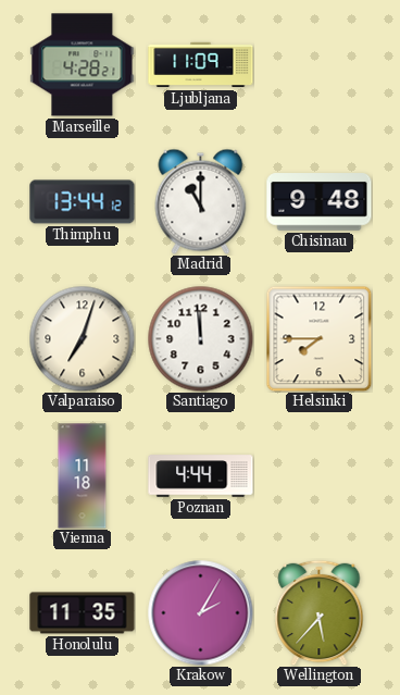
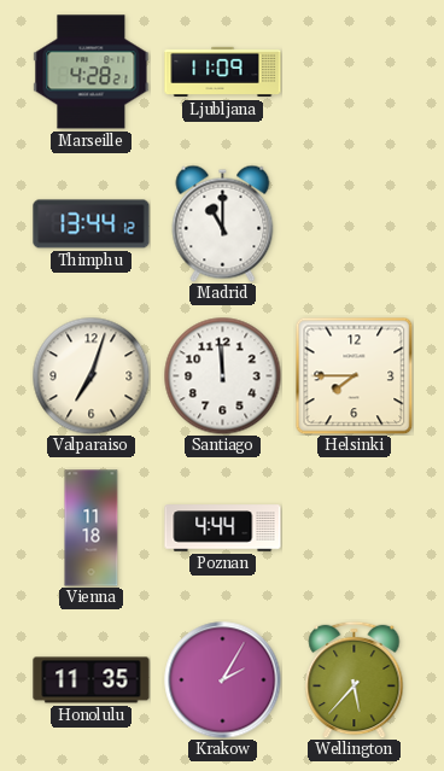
Chisinau: 9:48 -> none
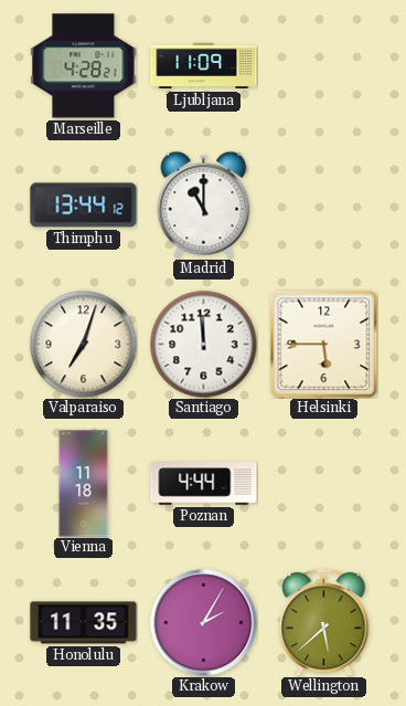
Helsinki: 7:45 -> 5:45
Wellington: 5:37 -> 5:38
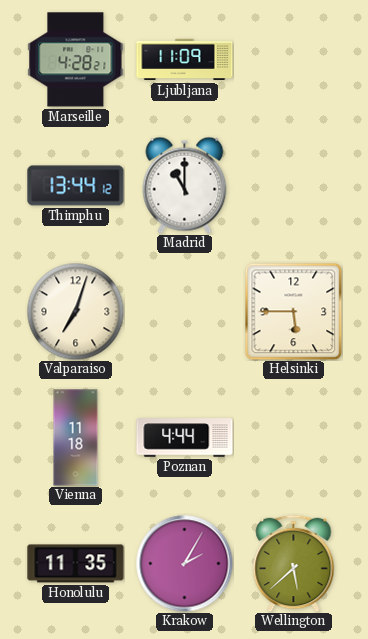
Santiago: 11:59 -> none
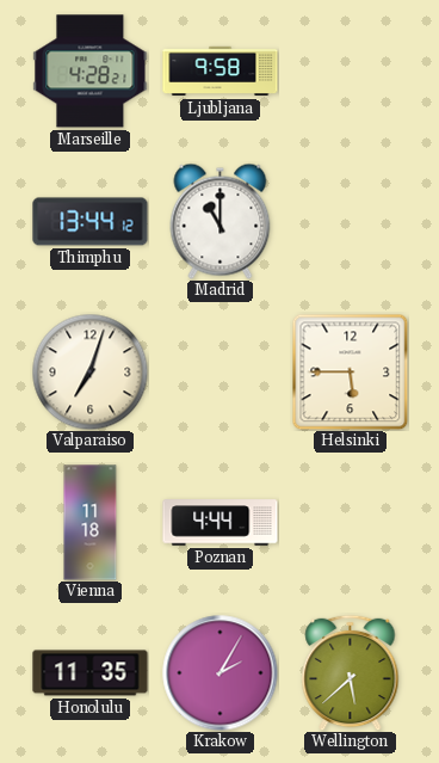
Ljubljana: 11:09 -> 9:58
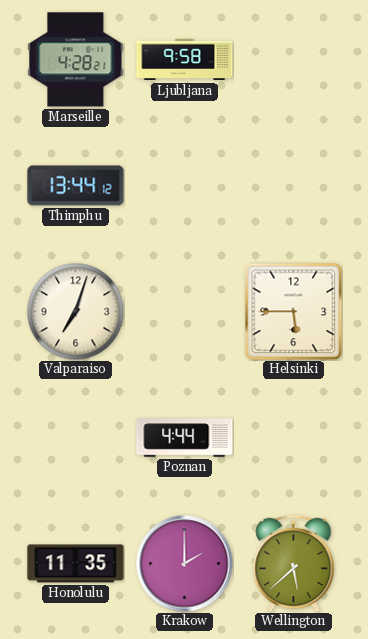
Madrid: 11:00 -> none
Vienna: 11:18 -> none
Krakow: 2:05 -> 2:00
